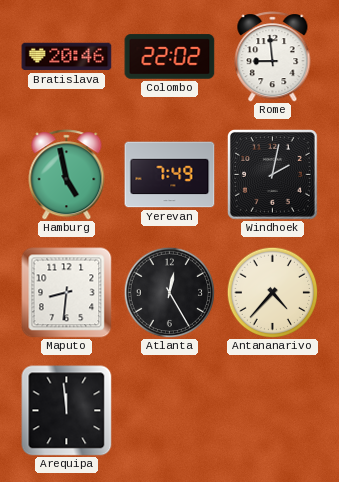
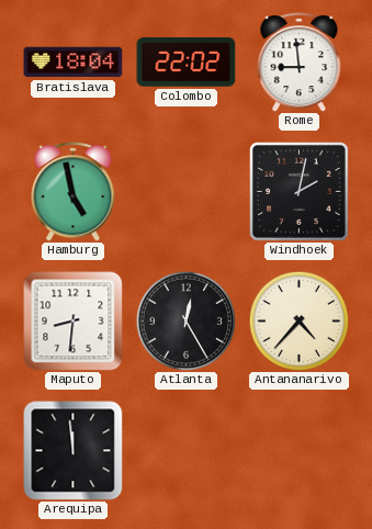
Bratislava: 20:46 -> 18:04
Yerevan: 7:49 -> none
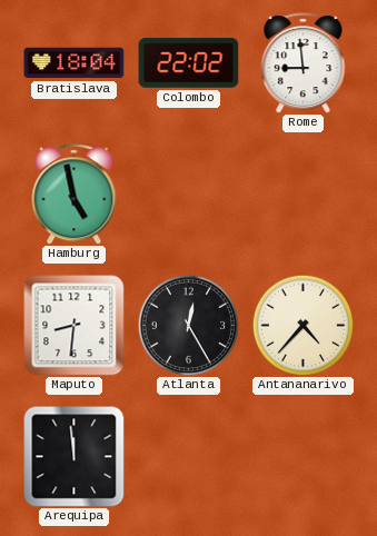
Windhoek: 2:02 -> none
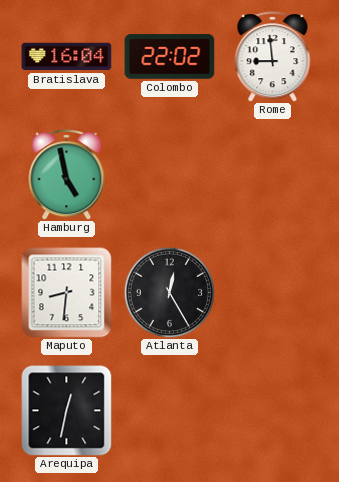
Bratislava: 18:04 -> 16:04
Antananarivo: 4:37 -> none
Arequipa: 11:59 -> 12:32
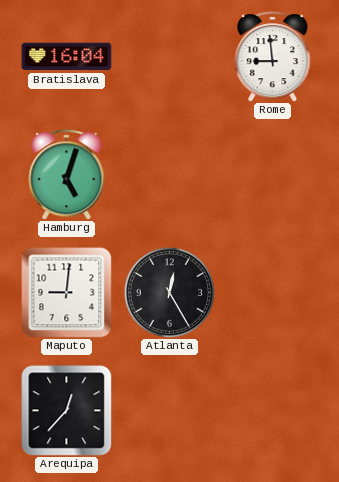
Colombo: 22:02 -> none
Hamburg: 4:58 -> 5:03
Maputo: 8:31 -> 9:01
Arequipa: 12:32 -> 12:37
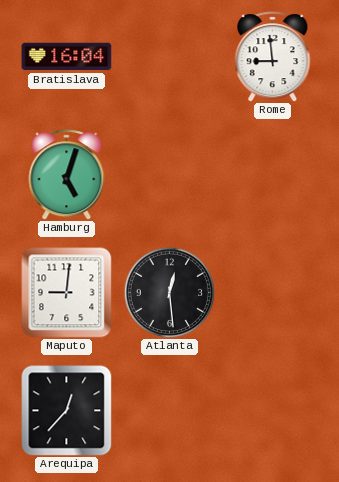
Atlanta: 12:25 -> 12:29
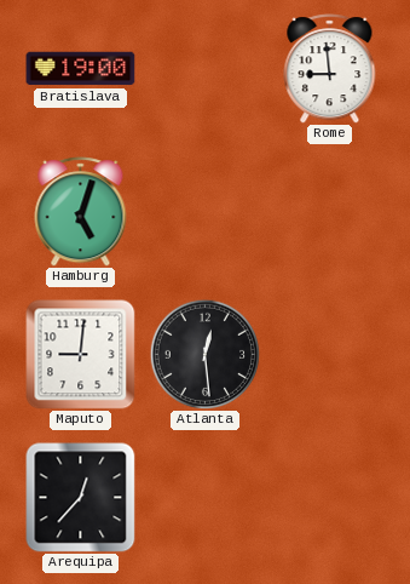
Bratislava: 16:04 -> 19:00
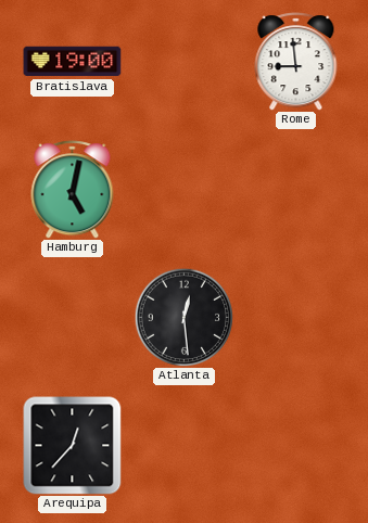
Hamburg: 5:03 -> 5:02
Maputo: 9:01 -> none
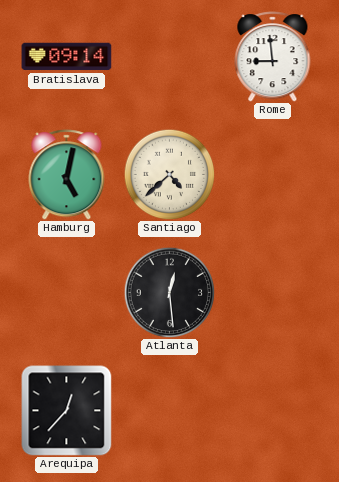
Bratislava: 19:00 -> 09:14
Santiago: none -> 4:38
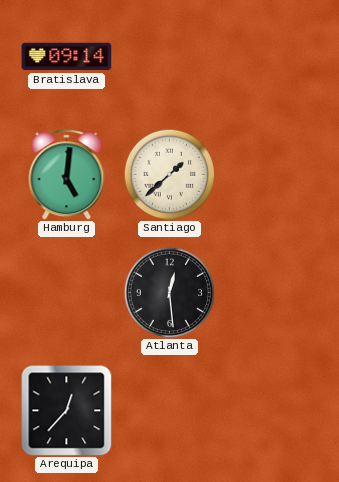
Rome: 8:59 -> none
Hamburg: 5:02 -> 5:01
Santiago: 4:38 -> 1:38
